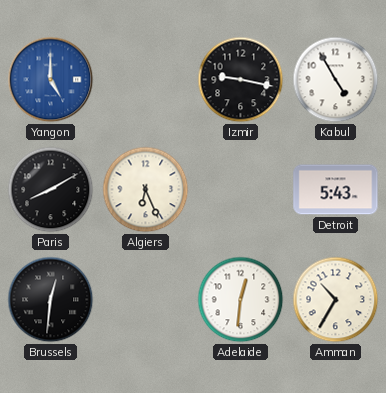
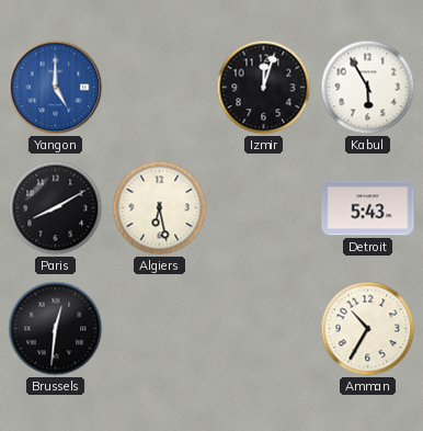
Izmir: 9:17 -> 12:03
Kabul: 4:55 -> 5:55
Algiers: 6:26 -> 6:28
Adelaide: 12:31 -> none
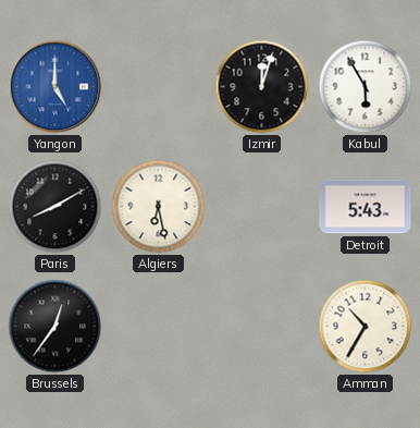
Brussels: 12:31 -> 12:36
